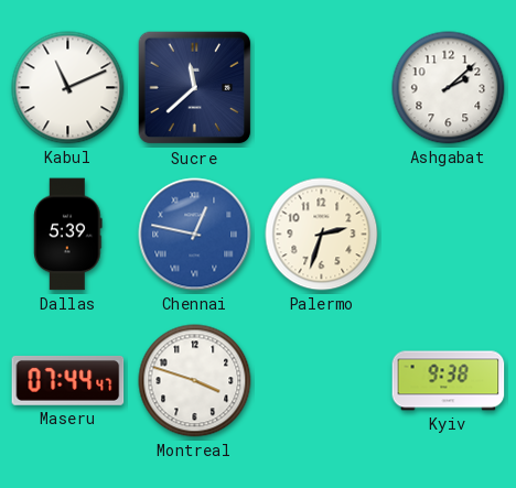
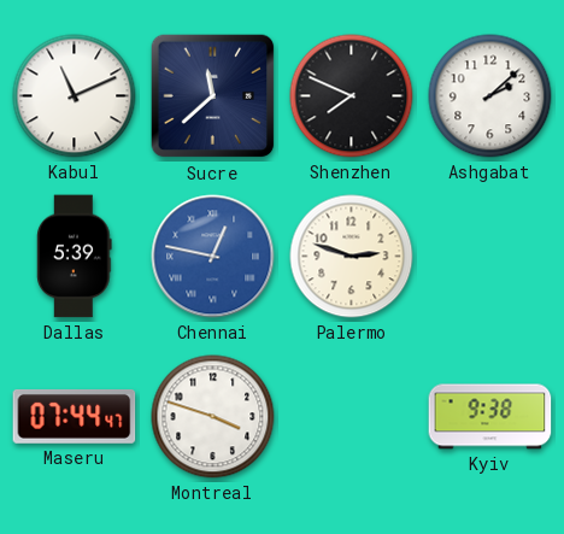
Shenzhen: none -> 7:49
Palermo: 2:33 -> 2:48
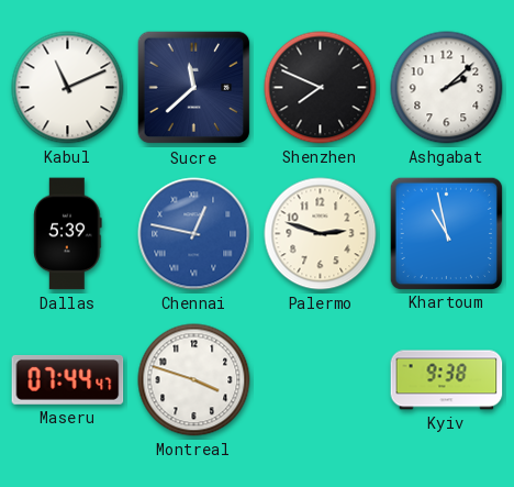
Khartoum: none -> 10:58
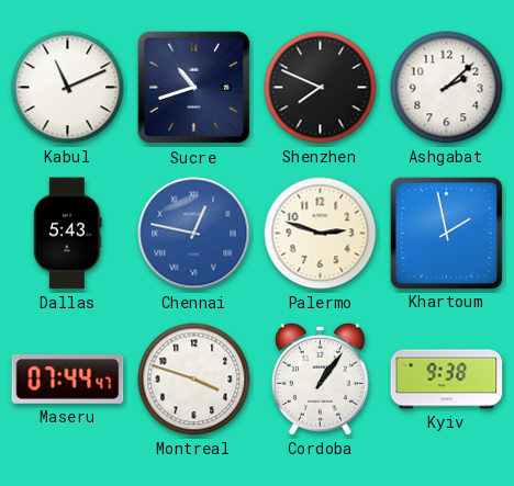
Sucre: 11:38 -> 10:42
Dallas: 5:39 -> 5:43
Khartoum: 10:58 -> 1:58
Cordoba: none -> 1:06
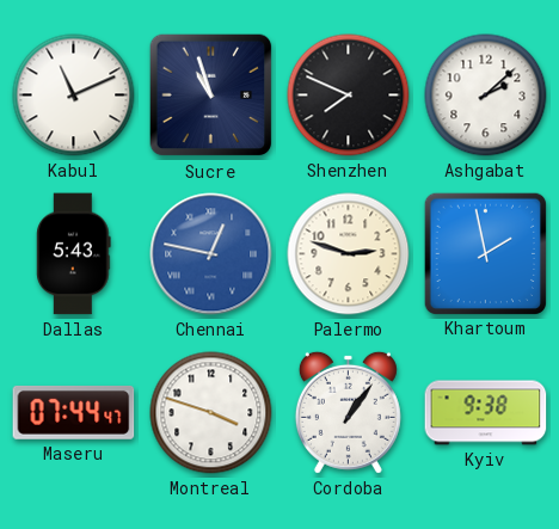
Sucre: 10:42 -> 10:57
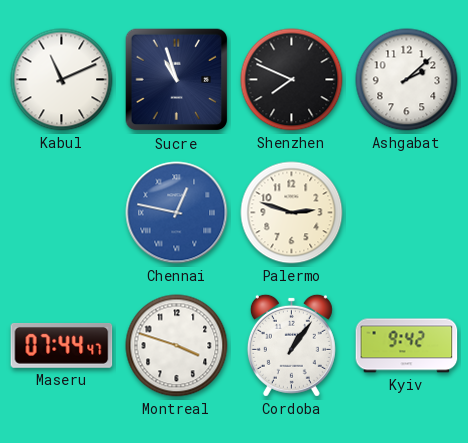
Dallas: 5:43 -> none
Khartoum: 1:58 -> none
Kyiv: 9:38 -> 9:42
